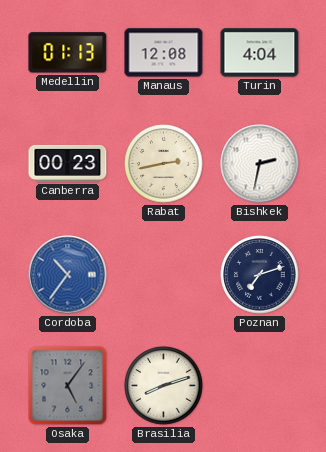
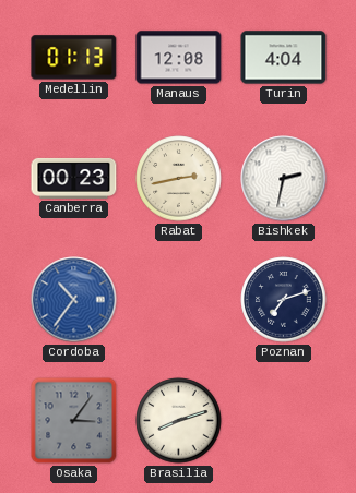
Osaka: 5:06 -> 3:06
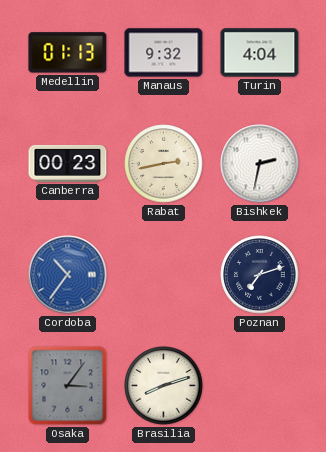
Manaus: 12:08 -> 9:32
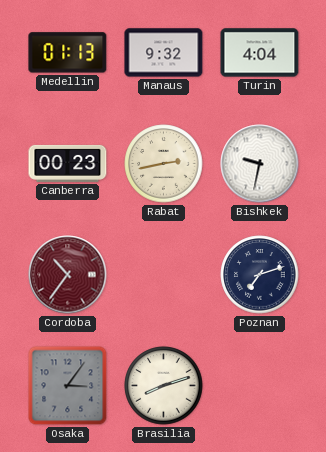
Bishkek: 2:32 -> 9:32
Cordoba dial: blue -> burgundy
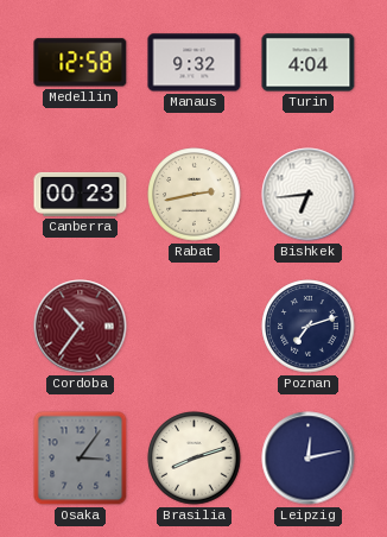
Medellin: 01:13 -> 12:58
Bishkek: 9:32 -> 6:44
Leipzig: none -> 12:13
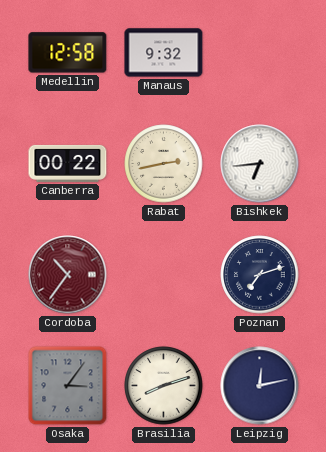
Turin: 4:04 -> none
Canberra: 00:23 -> 00:22
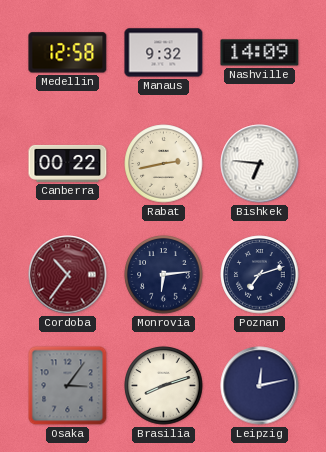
Nashville: none -> 14:09
Bishkek: 6:44 -> 6:46
Monrovia: none -> 6:14
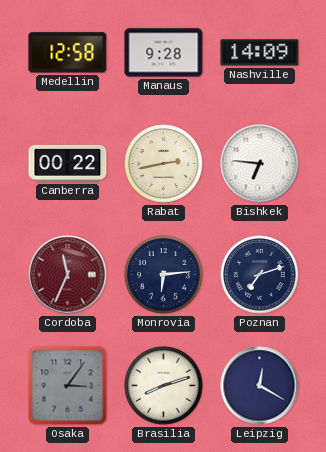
Manaus: 9:32 -> 9:28
Cordoba: 10:36 -> 11:34
Leipzig: 12:13 -> 12:20
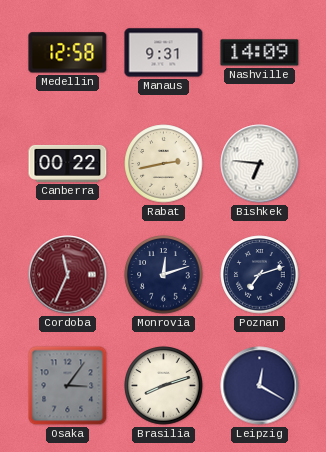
Manaus: 9:28 -> 9:31
Monrovia: 6:14 -> 12:12
